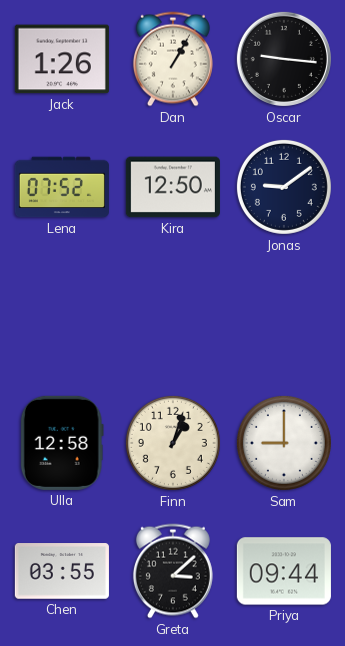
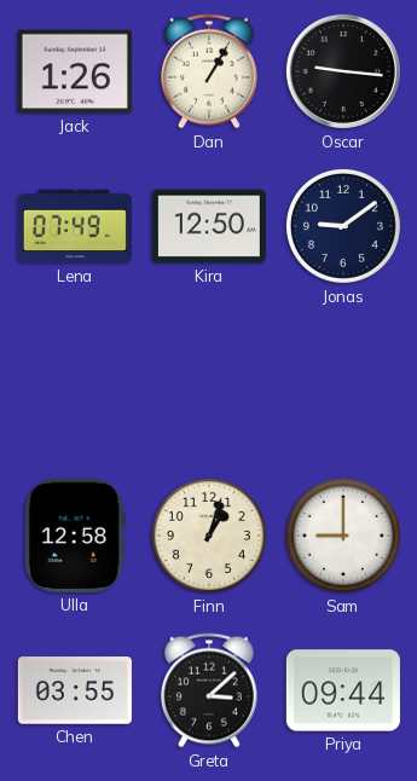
Lena: 07:52 -> 07:49
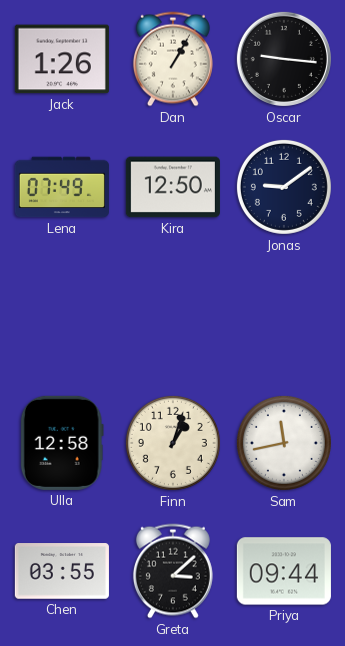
Sam: 9:00 -> 11:43
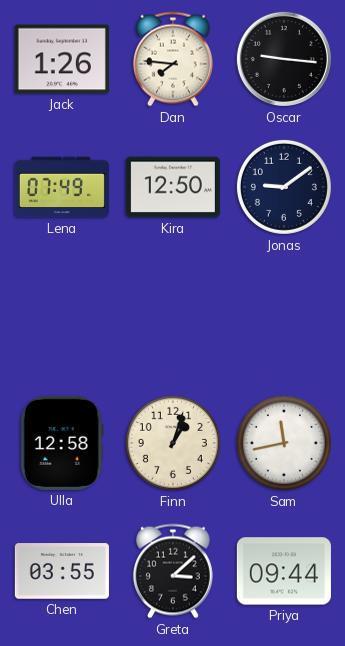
Dan: 1:05 -> 7:46
